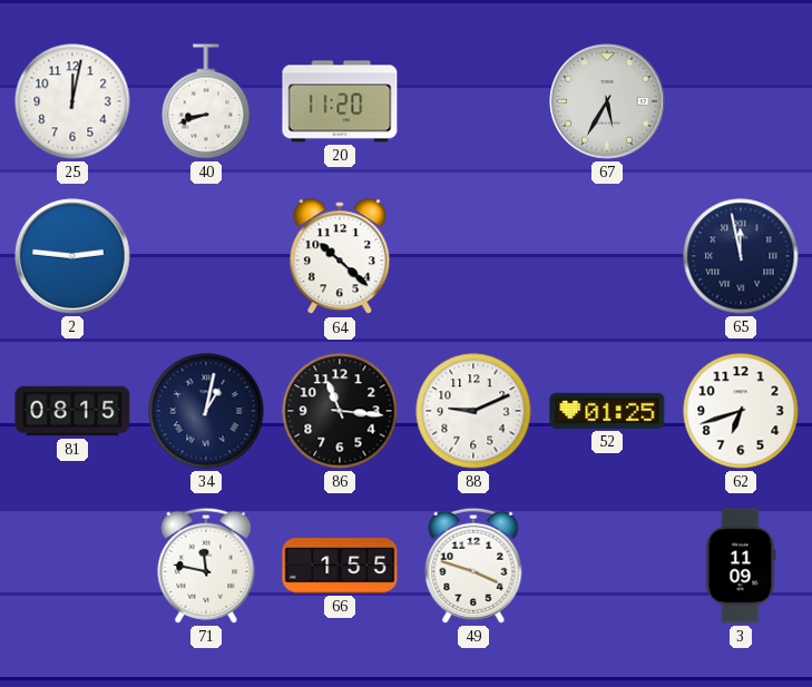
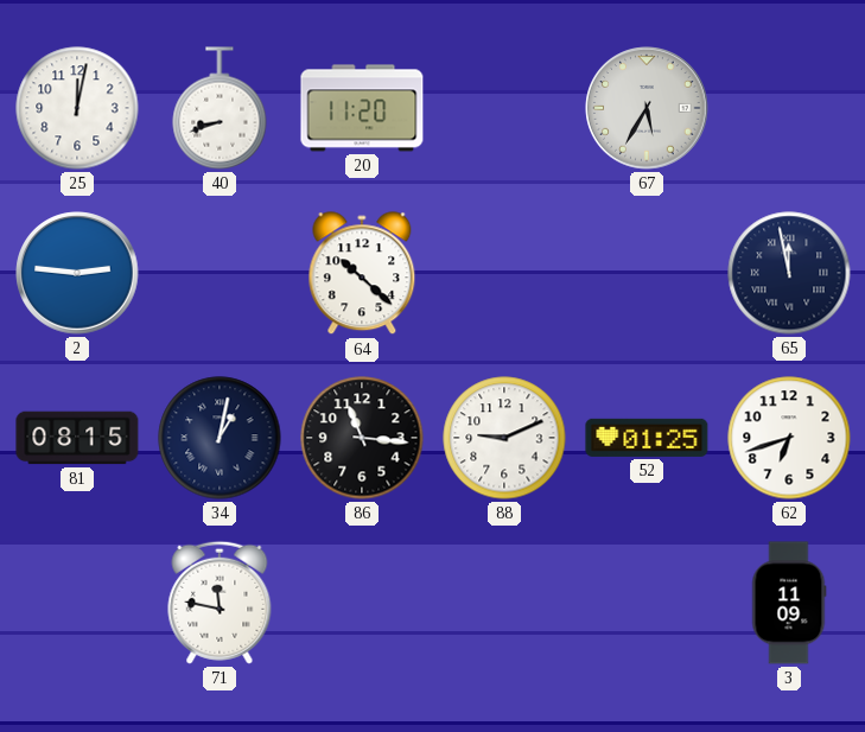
66: 1:55 -> none
49: 3:48 -> none
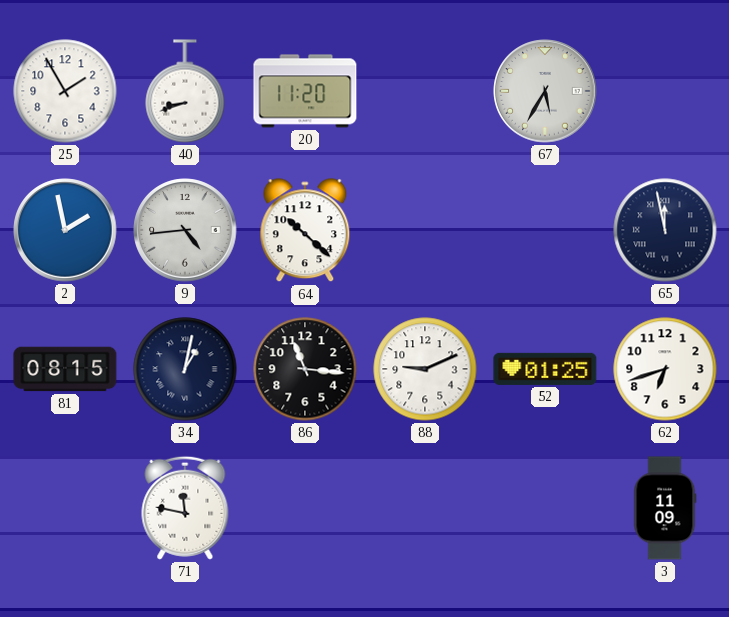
25: 12:02 -> 1:55
2: 2:46 -> 1:58
9: none -> 4:44
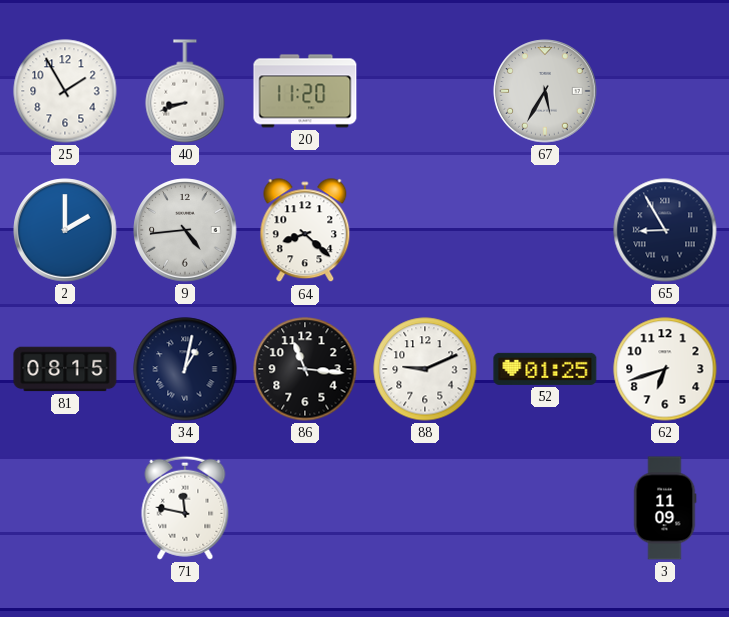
2: 1:58 -> 2:00
64: 10:22 -> 8:22
65: 11:58 -> 8:55
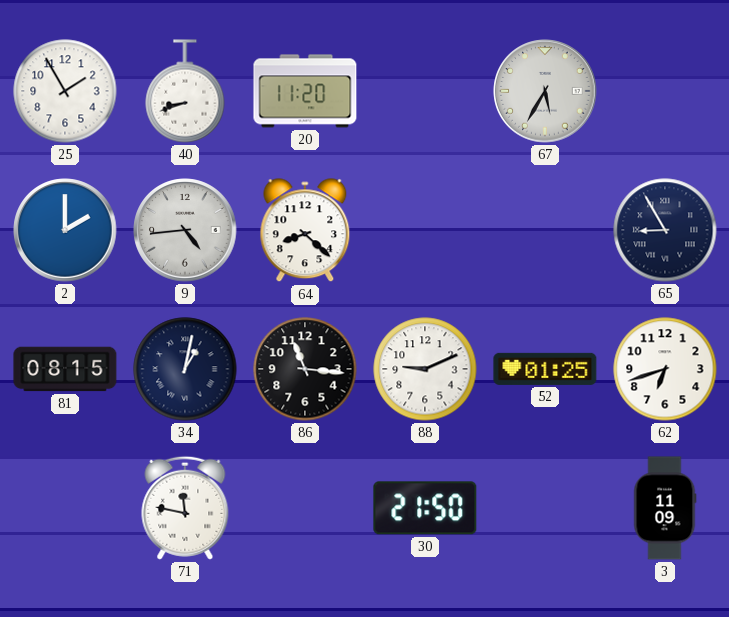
30: none -> 21:50
